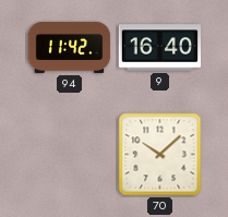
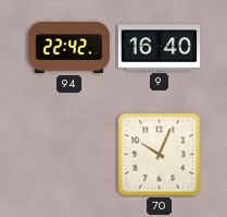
94: 11:42 -> 22:42
70: 10:08 -> 10:04
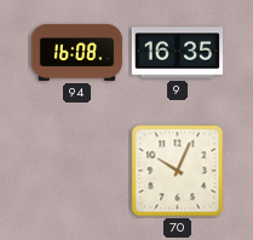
94: 22:42 -> 16:08
9: 16:40 -> 16:35
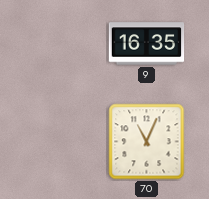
94: 16:08 -> none
70: 10:04 -> 11:04
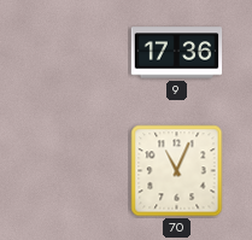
9: 16:35 -> 17:36
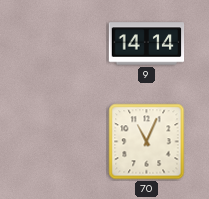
9: 17:36 -> 14:14
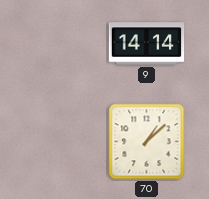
70: 11:04 -> 1:08
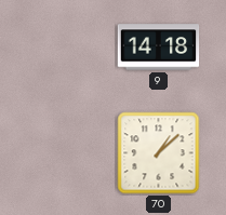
9: 14:14 -> 14:18
